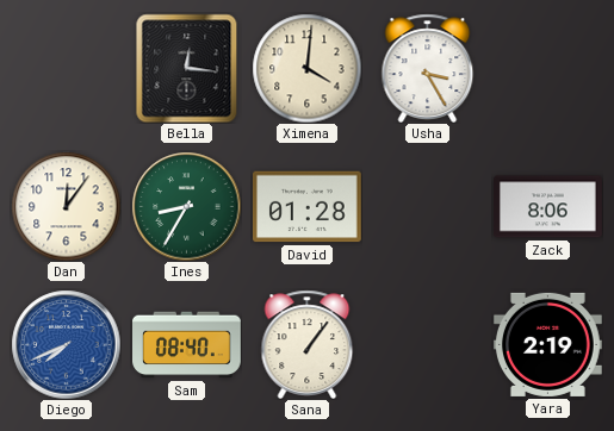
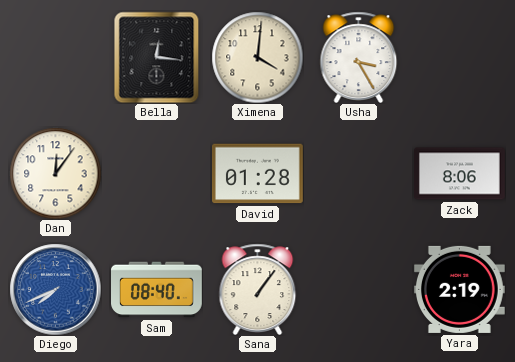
Ines: 8:35 -> none
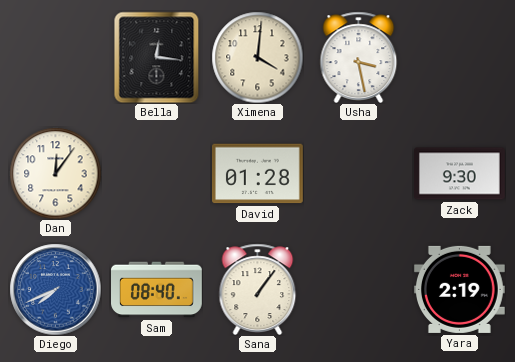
Usha: 3:25 -> 3:28
Zack: 8:06 -> 9:30
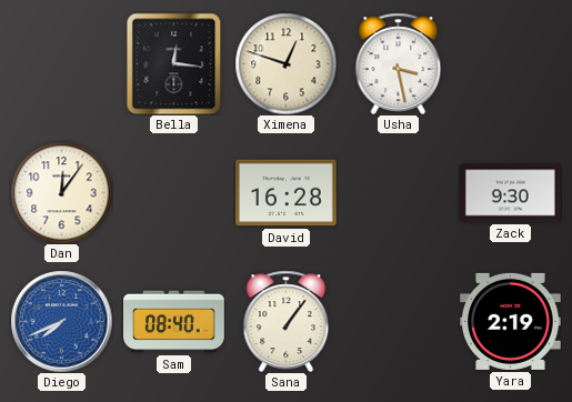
Ximena: 4:01 -> 12:48
David: 01:28 -> 16:28
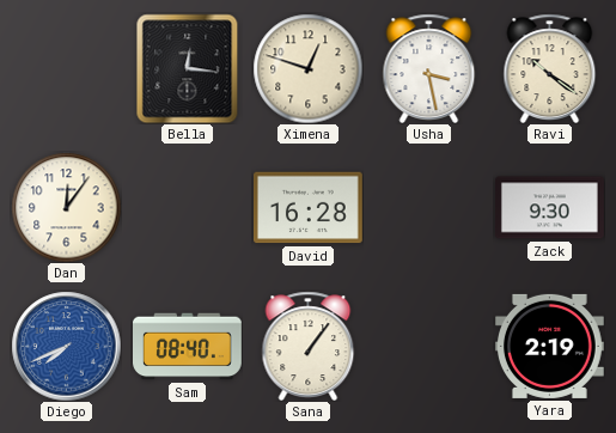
Ravi: none -> 10:21
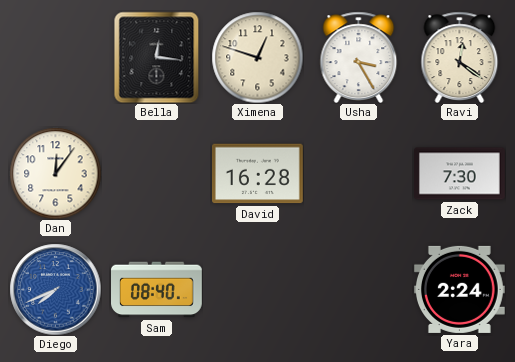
Usha: 3:28 -> 3:25
Ravi: 10:21 -> 12:21
Zack: 9:30 -> 7:30
Sana: 1:06 -> none
Yara: 2:19 -> 2:24
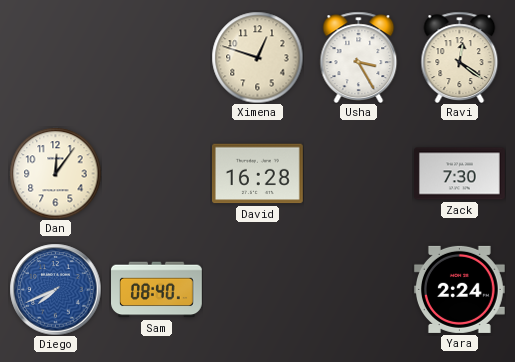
Bella: 12:16 -> none
